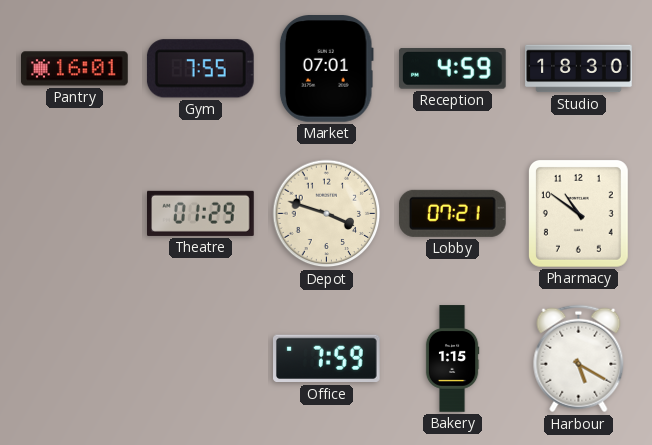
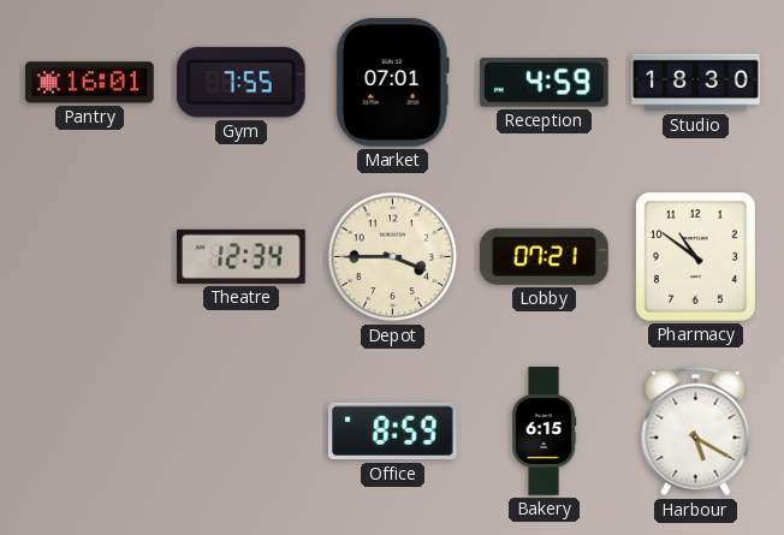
Theatre: 01:29 -> 12:34
Depot: 3:48 -> 3:45
Office: 7:59 -> 8:59
Bakery: 1:15 -> 6:15
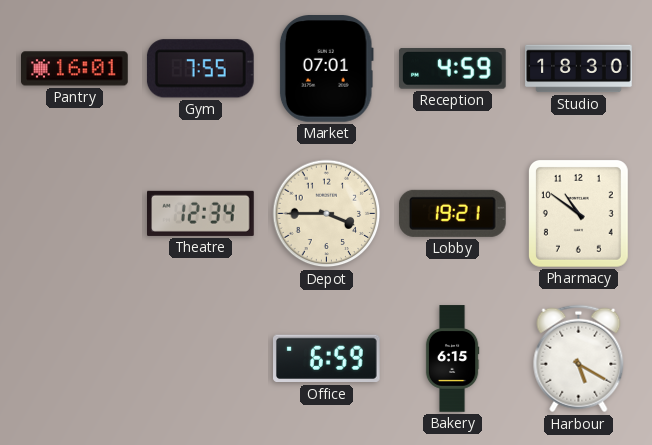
Lobby: 07:21 -> 19:21
Office: 8:59 -> 6:59
